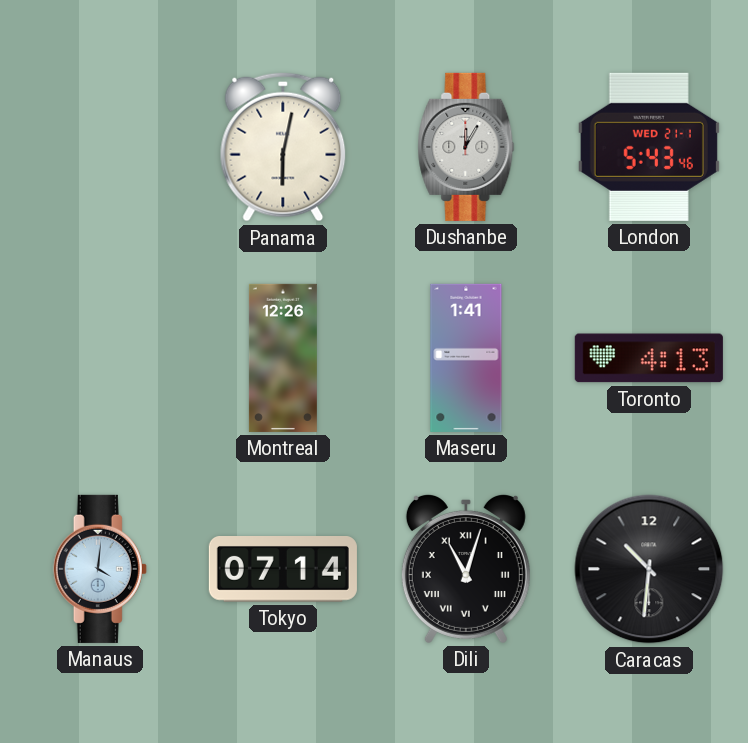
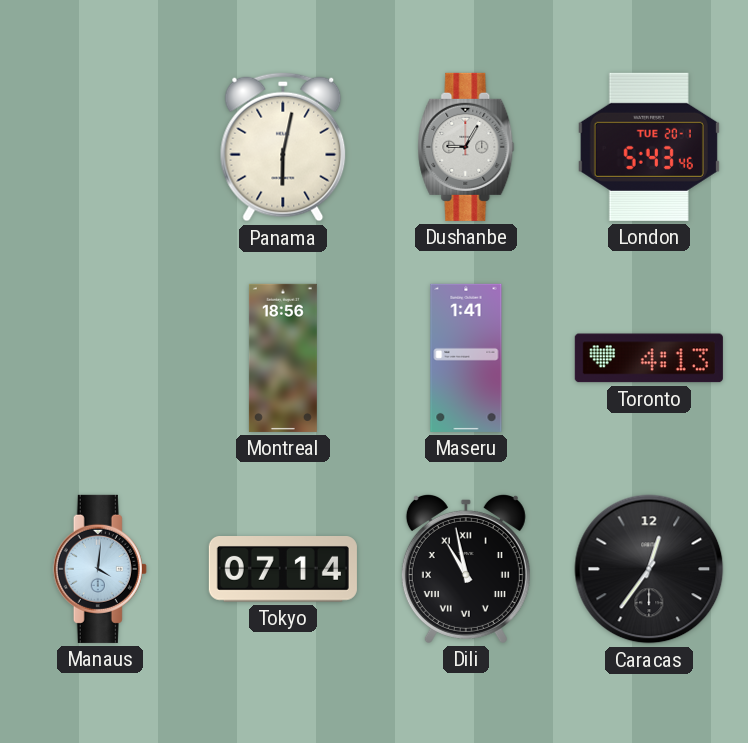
Dushanbe: 12:05 -> 9:05
London date: WED 21-1 -> TUE 20-1
Montreal: 12:26 -> 18:56
Dili: 11:03 -> 10:58
Caracas: 10:31 -> 12:36
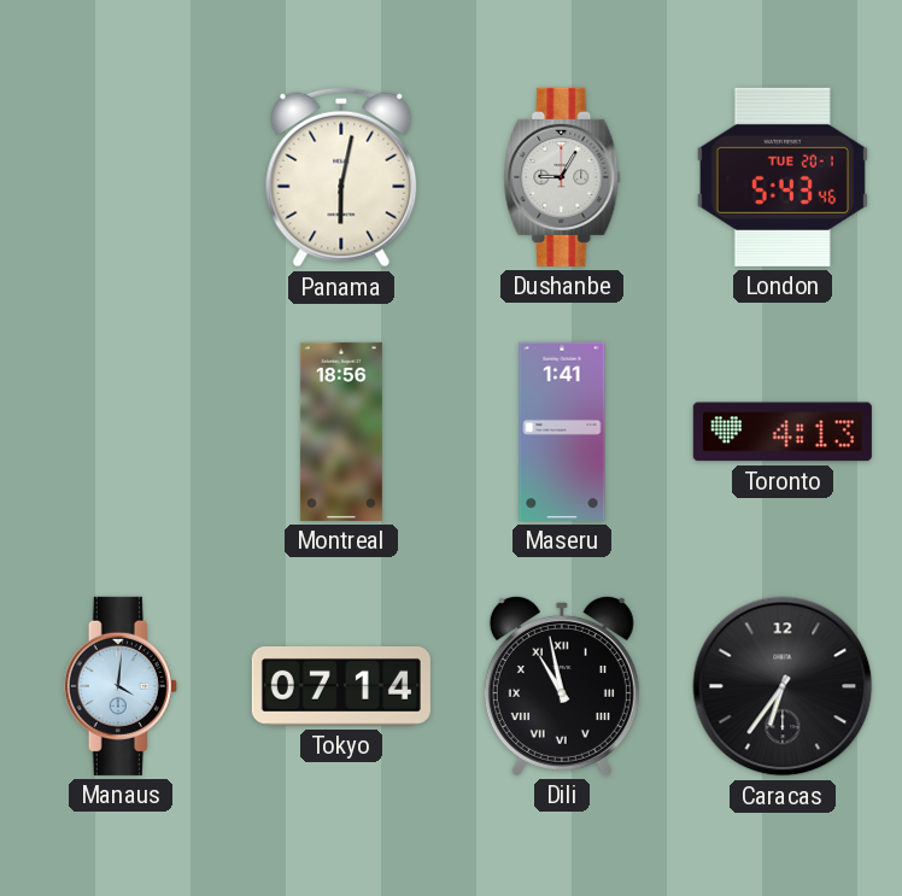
Caracas: 12:36 -> 6:36
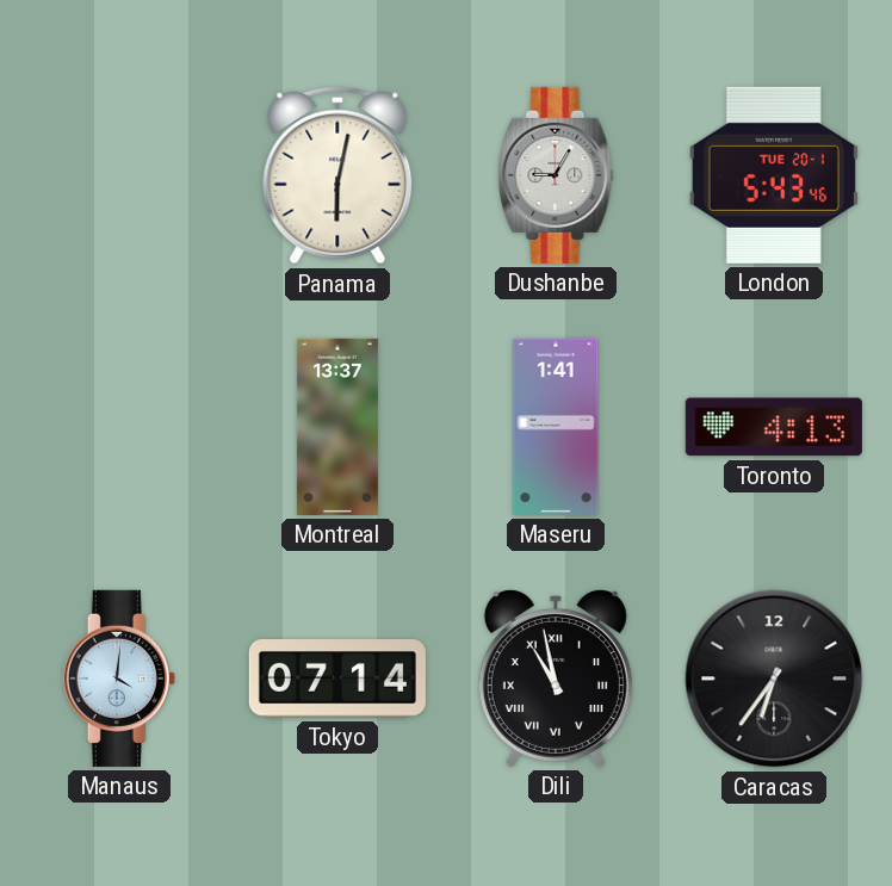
Montreal: 18:56 -> 13:37
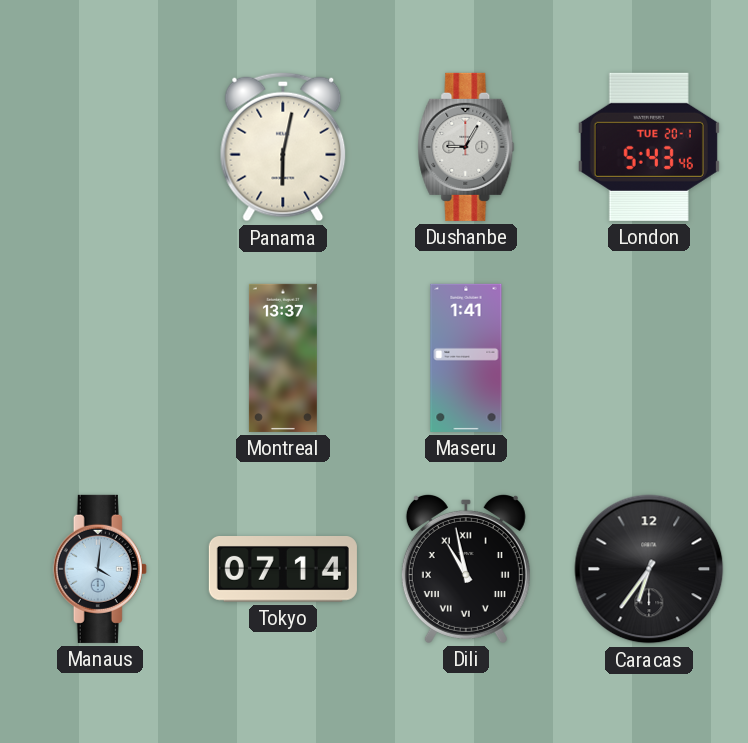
Toronto: 4:13 -> none
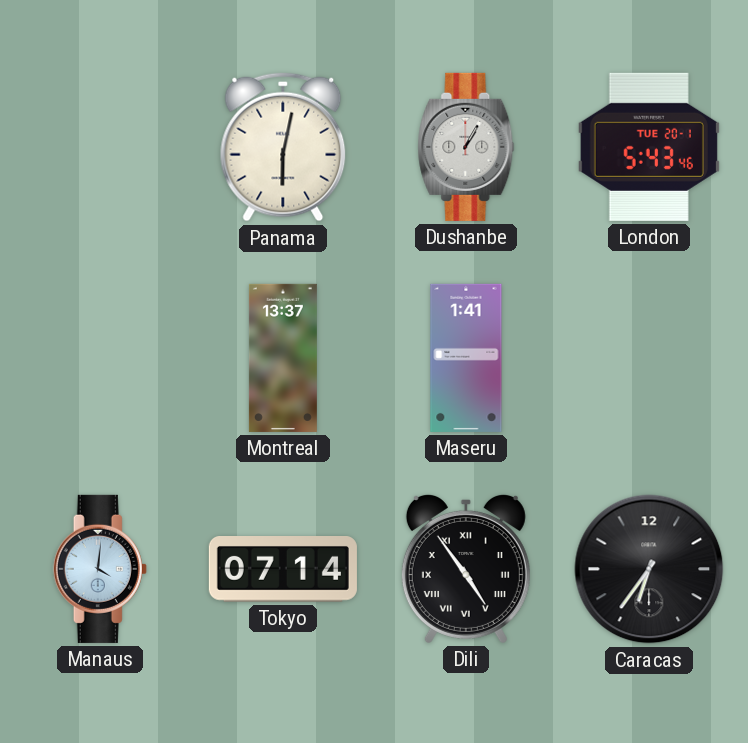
Dushanbe: 9:05 -> 1:05
Dili: 10:58 -> 4:54
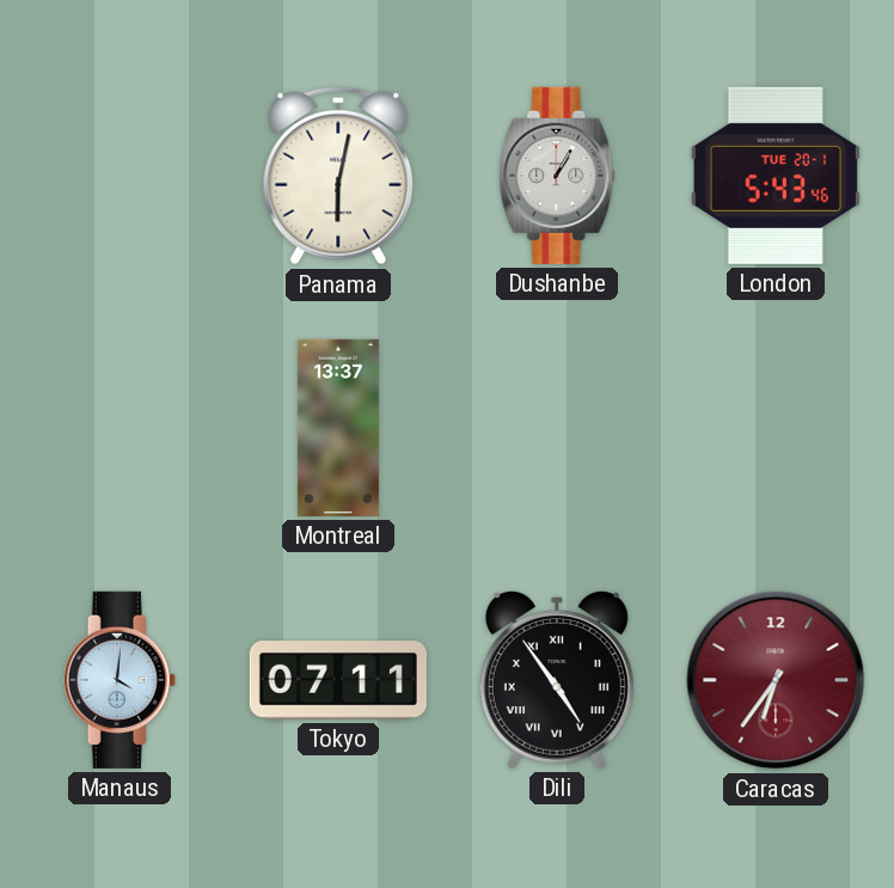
Maseru: 1:41 -> none
Tokyo: 07:14 -> 07:11
Caracas dial: black -> burgundy
